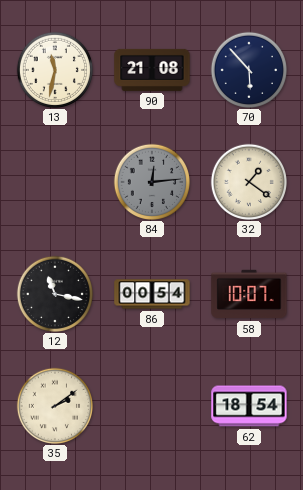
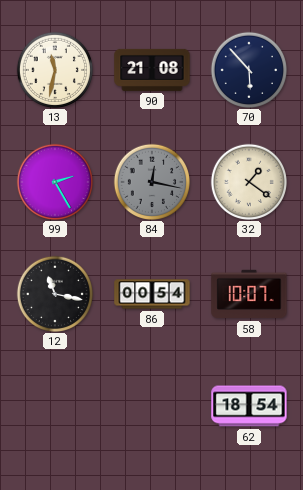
99: none -> 2:25
84: 12:14 -> 12:17
35: 2:09 -> none
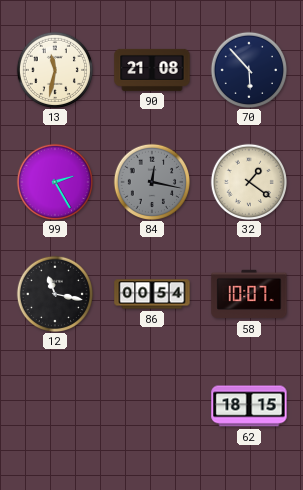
62: 18:54 -> 18:15
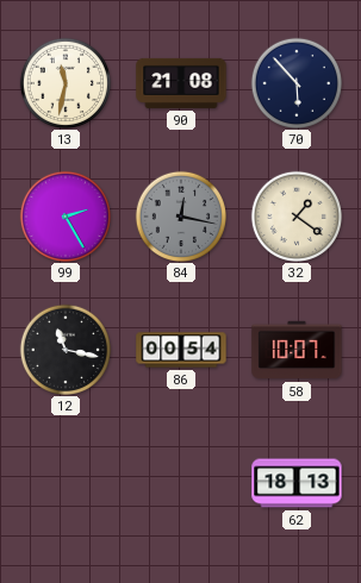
62: 18:15 -> 18:13
